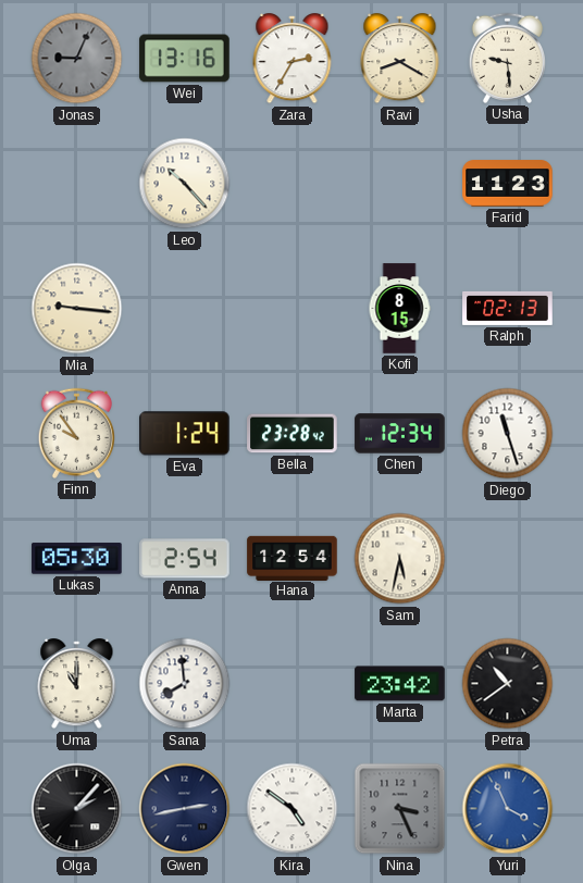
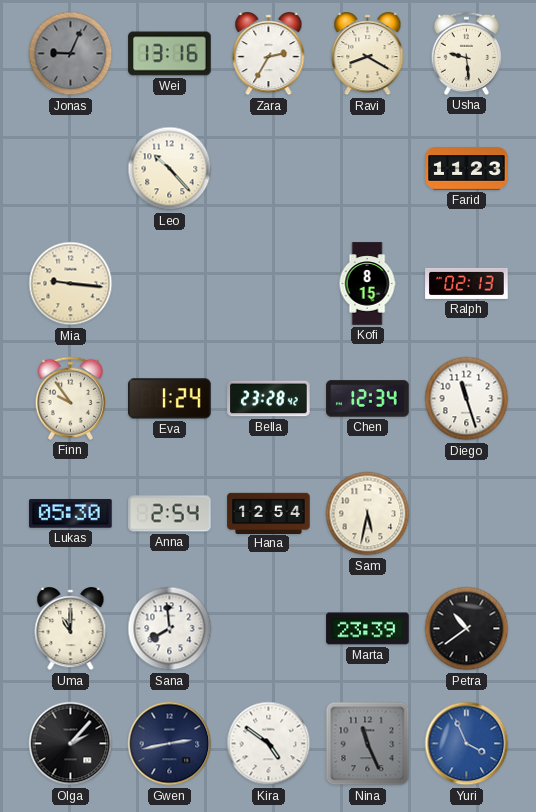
Marta: 23:42 -> 23:39
Nina: 3:26 -> 11:26
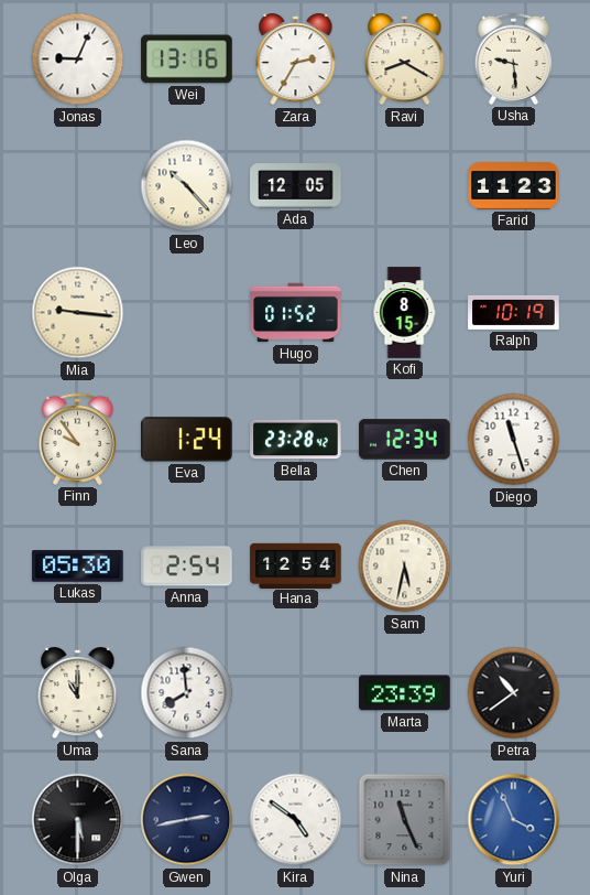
Jonas dial: grey -> white
Ada: none -> 12:05
Hugo: none -> 01:52
Ralph: 02:13 -> 10:19
Olga: 2:07 -> 5:30
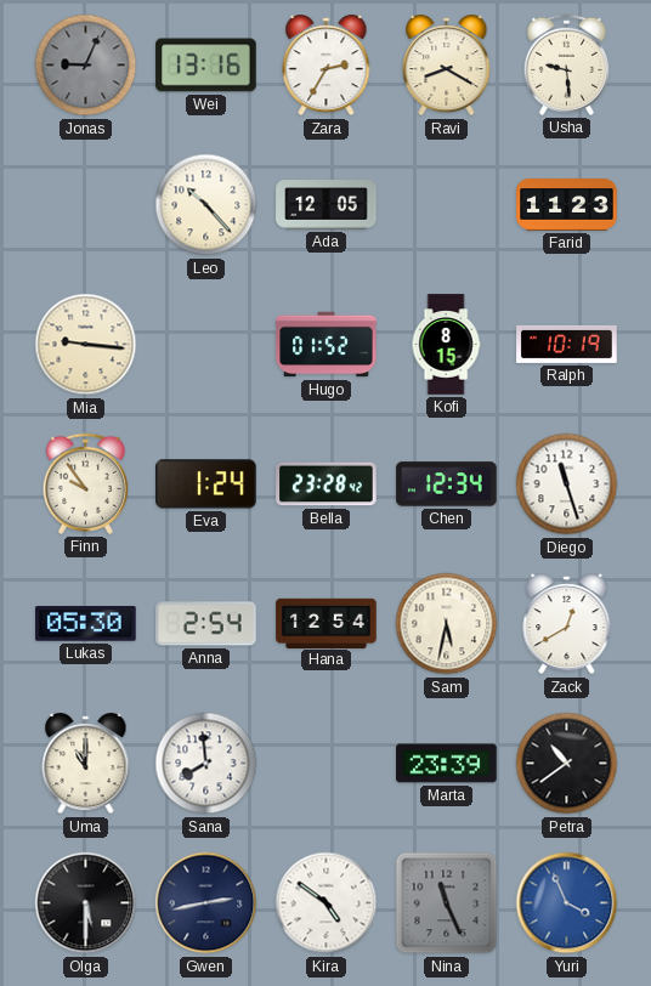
Jonas dial: white -> grey
Zack: none -> 12:40
